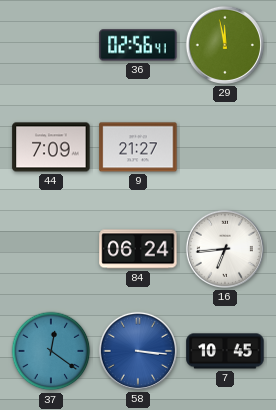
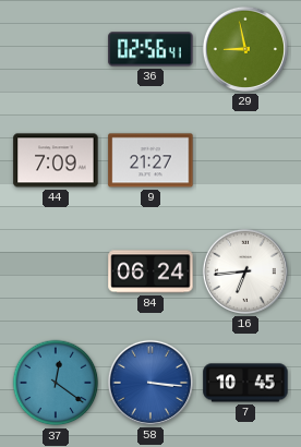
29: 11:58 -> 8:58
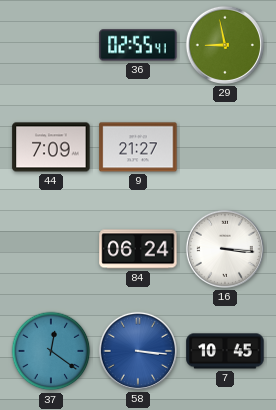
36: 02:56 -> 02:55
16: 6:44 -> 3:16
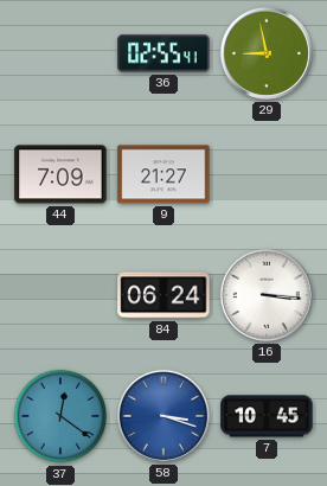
58: 3:16 -> 3:18
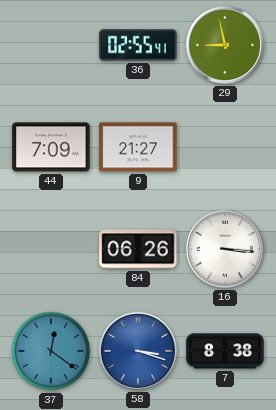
84: 06:24 -> 06:26
7: 10:45 -> 8:38
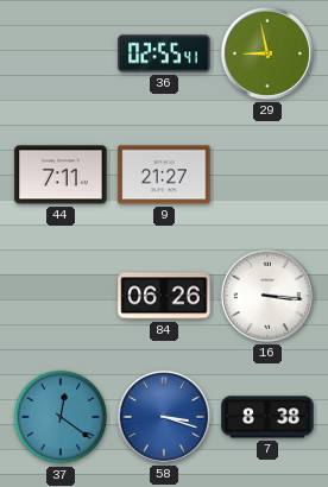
44: 7:09 -> 7:11
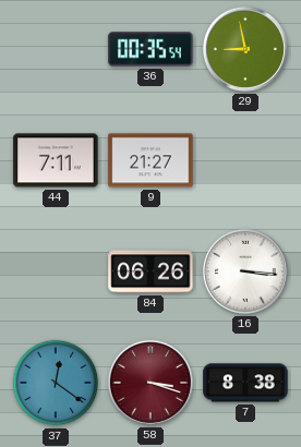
36: 02:55 -> 00:35
58 dial: blue -> burgundy
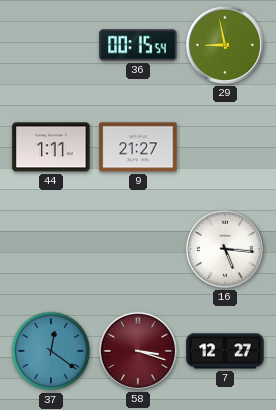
36: 00:35 -> 00:15
44: 7:11 -> 1:11
84: 06:26 -> none
16: 3:16 -> 5:16
7: 8:38 -> 12:27
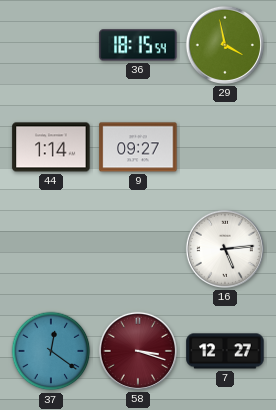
36: 00:15 -> 18:15
29: 8:58 -> 3:58
44: 1:11 -> 1:14
9: 21:27 -> 09:27
16: 5:16 -> 5:14
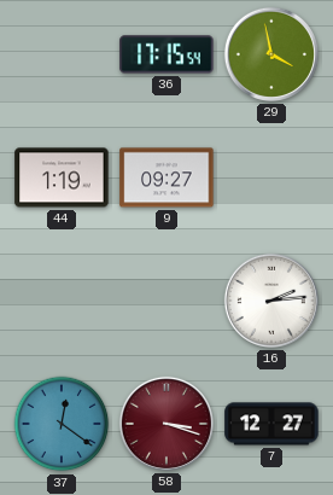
36: 18:15 -> 17:15
44: 1:14 -> 1:19
16: 5:14 -> 2:14
